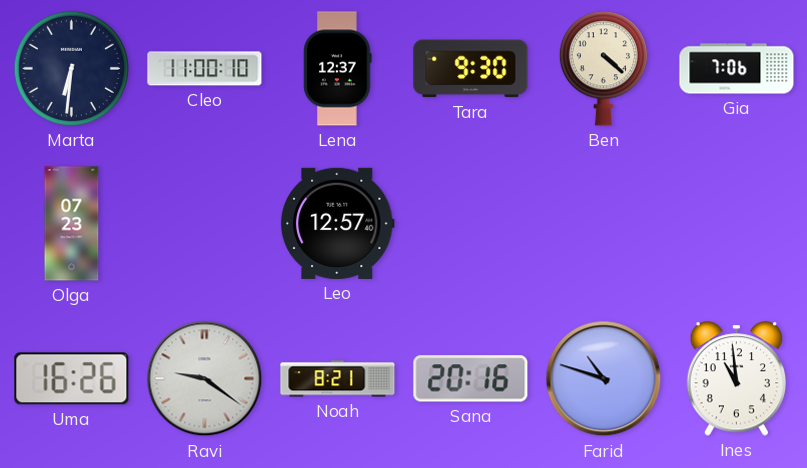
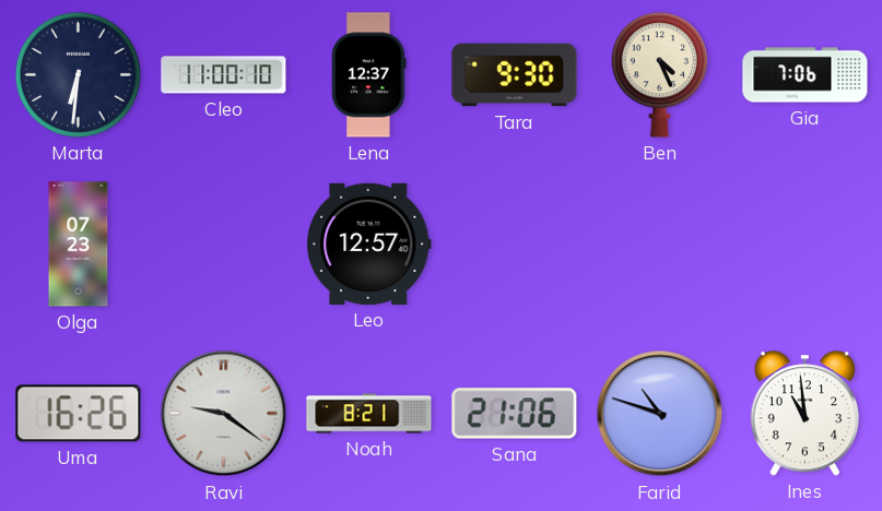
Ben: 4:22 -> 4:26
Sana: 20:16 -> 21:06
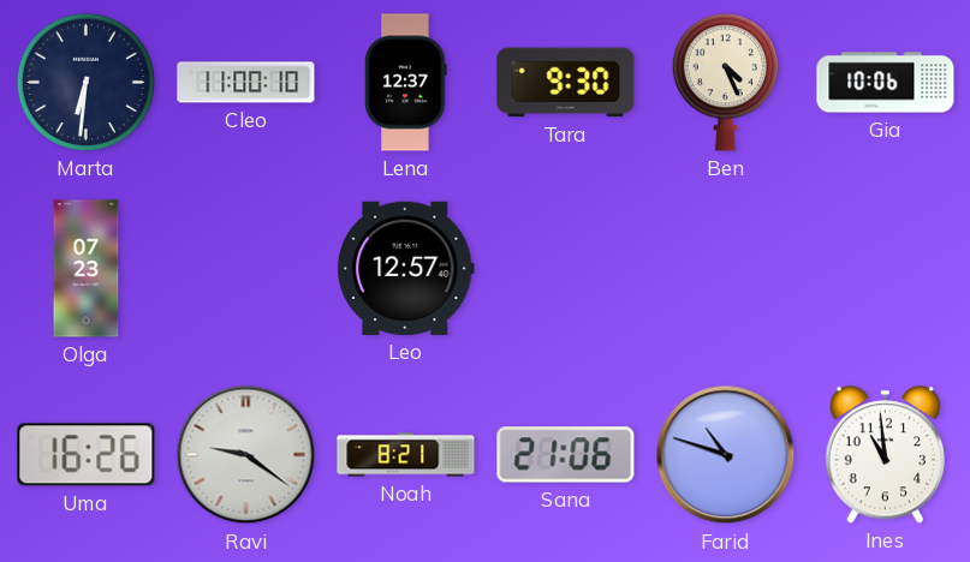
Gia: 7:06 -> 10:06
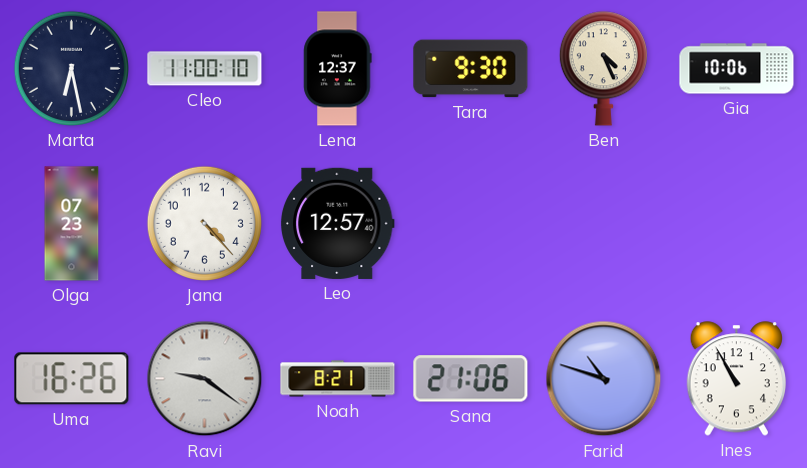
Marta: 6:31 -> 6:28
Jana: none -> 4:23
Ines: 10:59 -> 10:55
